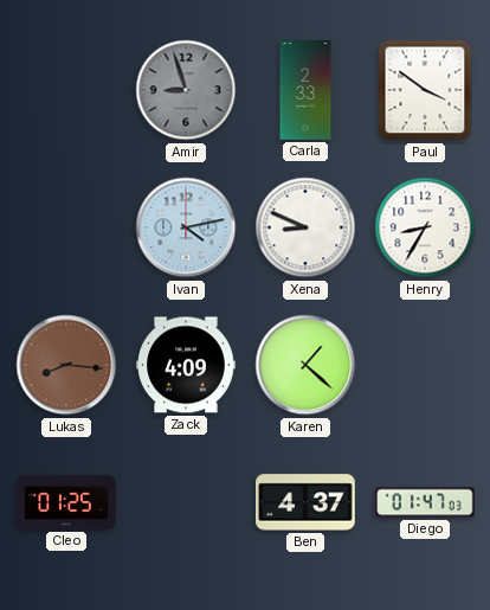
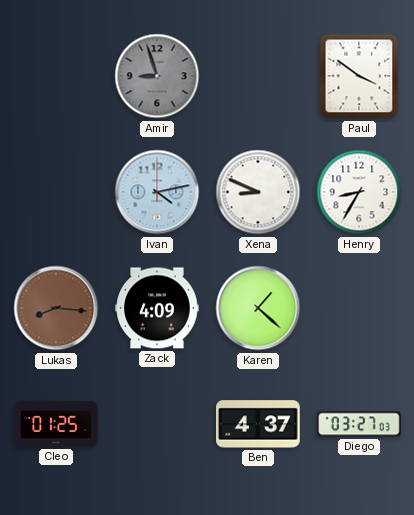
Carla: 2:33 -> none
Diego: 01:47 -> 03:27
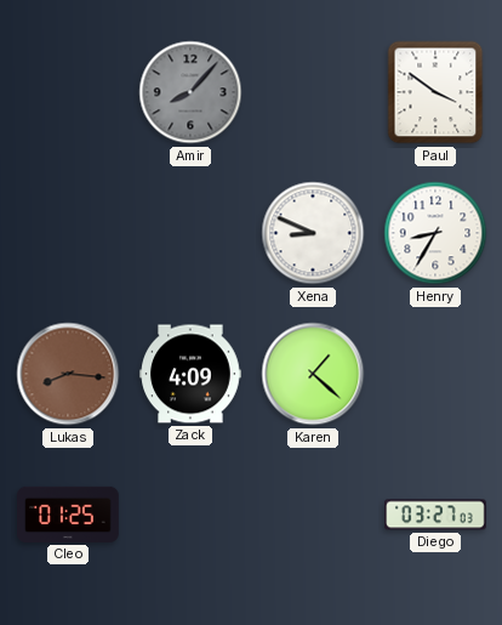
Amir: 8:57 -> 8:07
Ivan: 4:13 -> none
Ben: 4:37 -> none
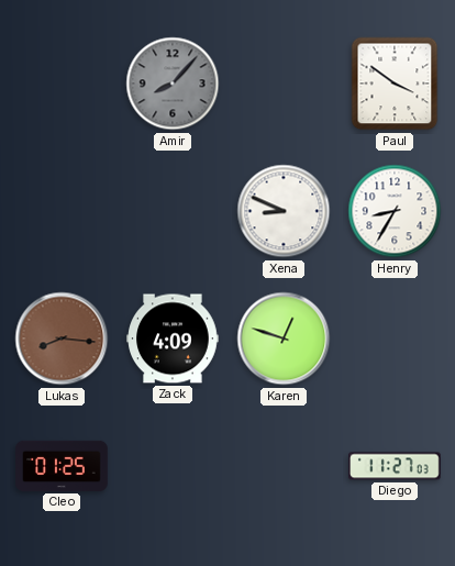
Karen: 1:22 -> 12:48
Diego: 03:27 -> 11:27
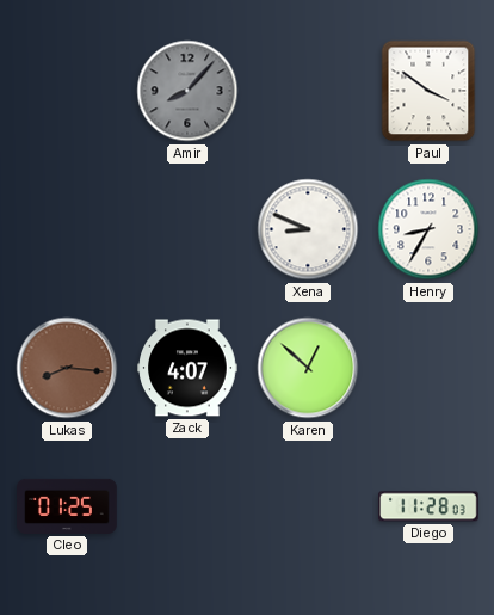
Zack: 4:09 -> 4:07
Karen: 12:48 -> 12:52
Diego: 11:27 -> 11:28
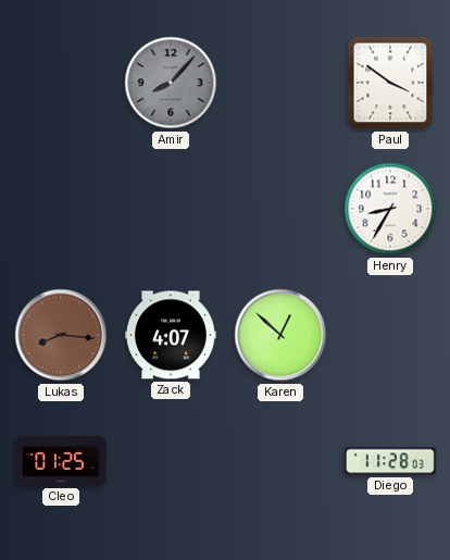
Xena: 8:49 -> none
